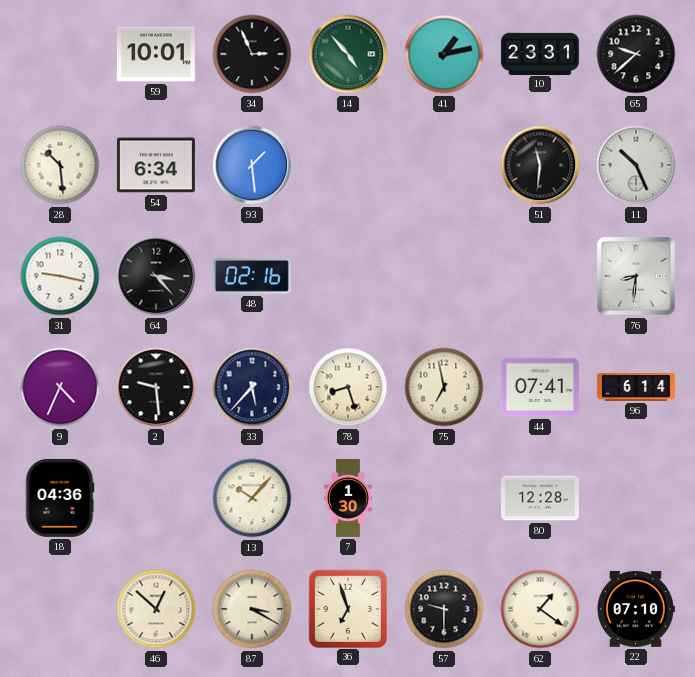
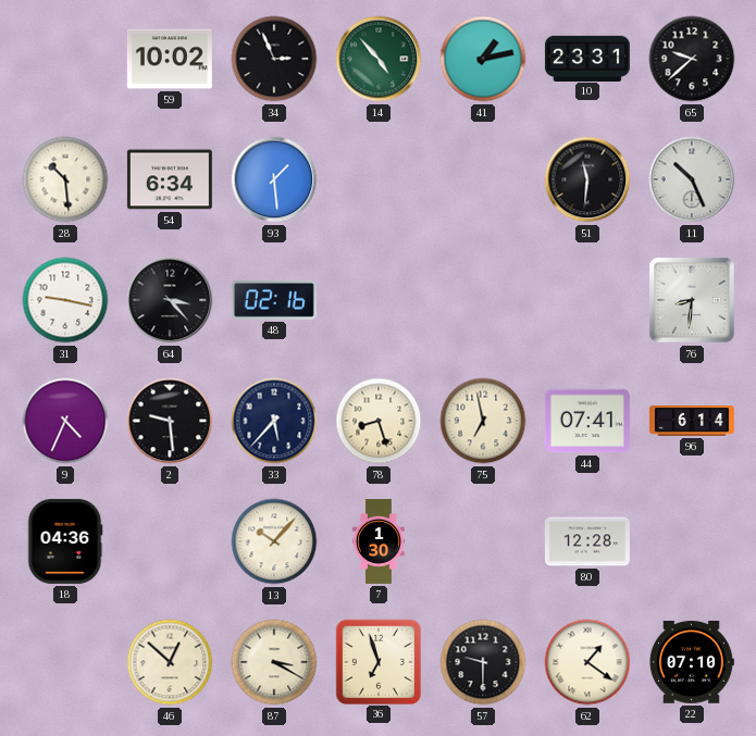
59: 10:01 -> 10:02
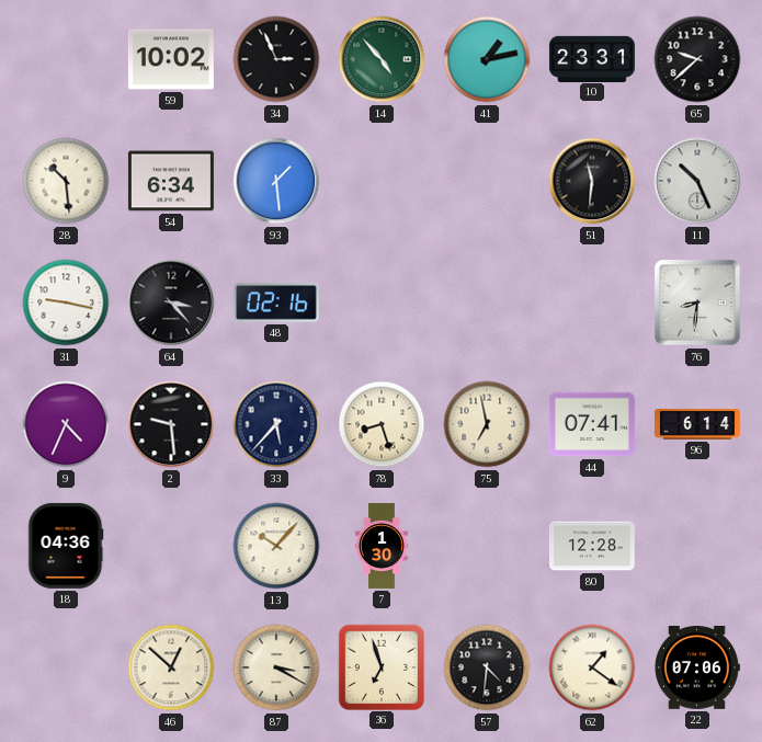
57: 9:30 -> 4:31
22: 07:10 -> 07:06
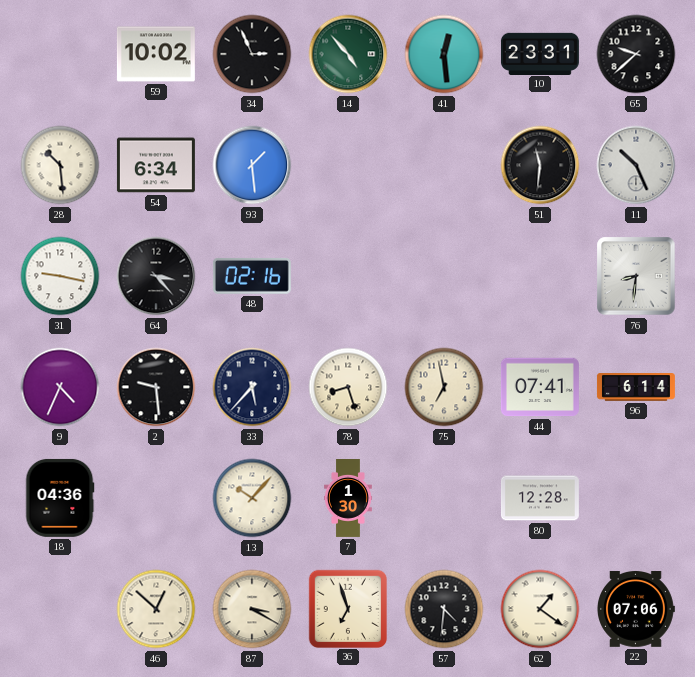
41: 1:13 -> 12:29
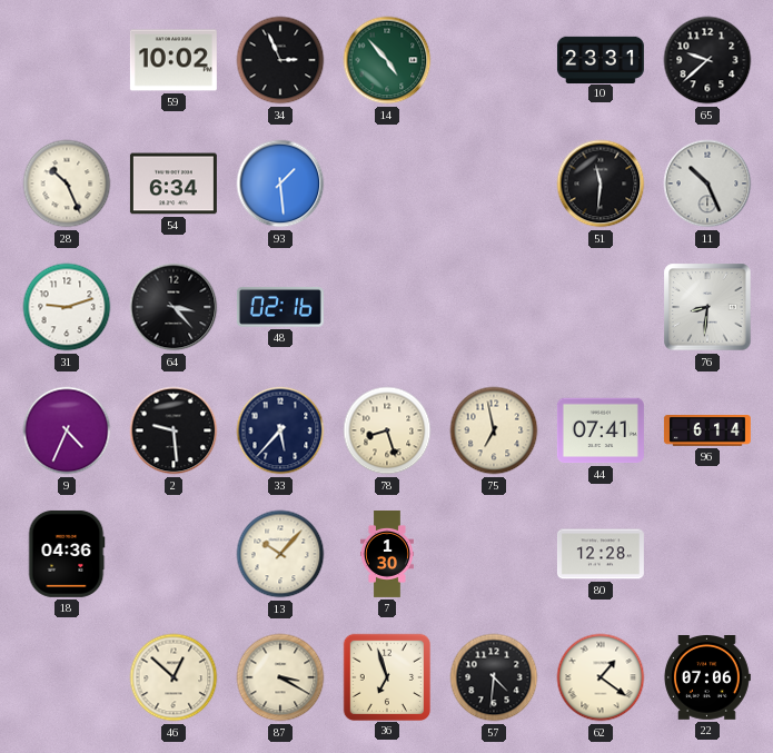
41: 12:29 -> none
28: 10:29 -> 10:26
31: 9:17 -> 9:12
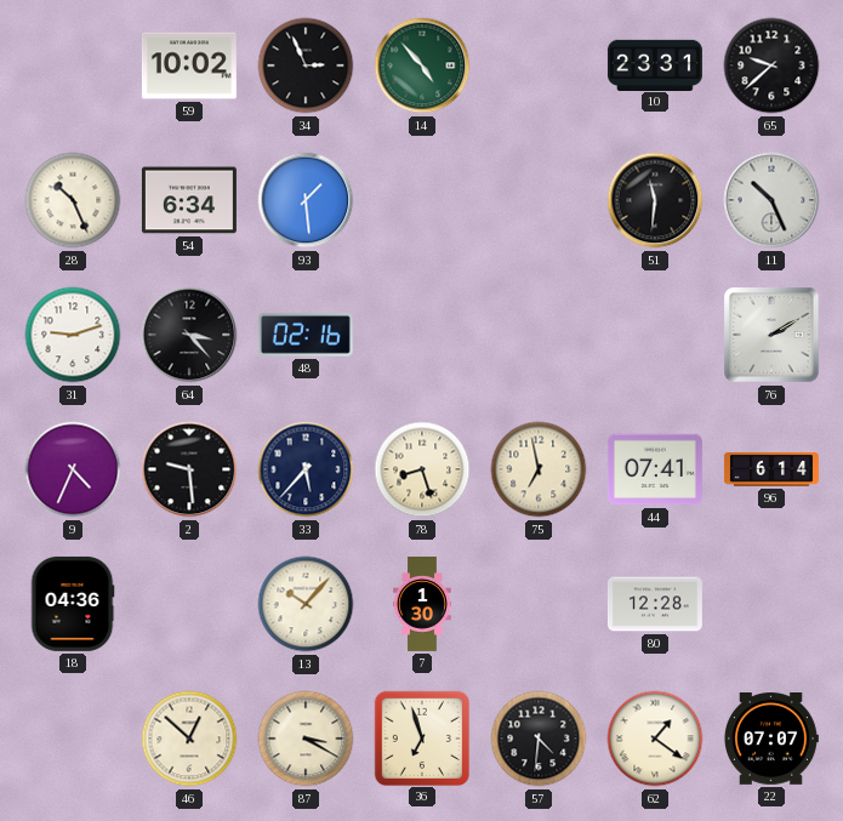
76: 8:31 -> 2:10
22: 07:06 -> 07:07
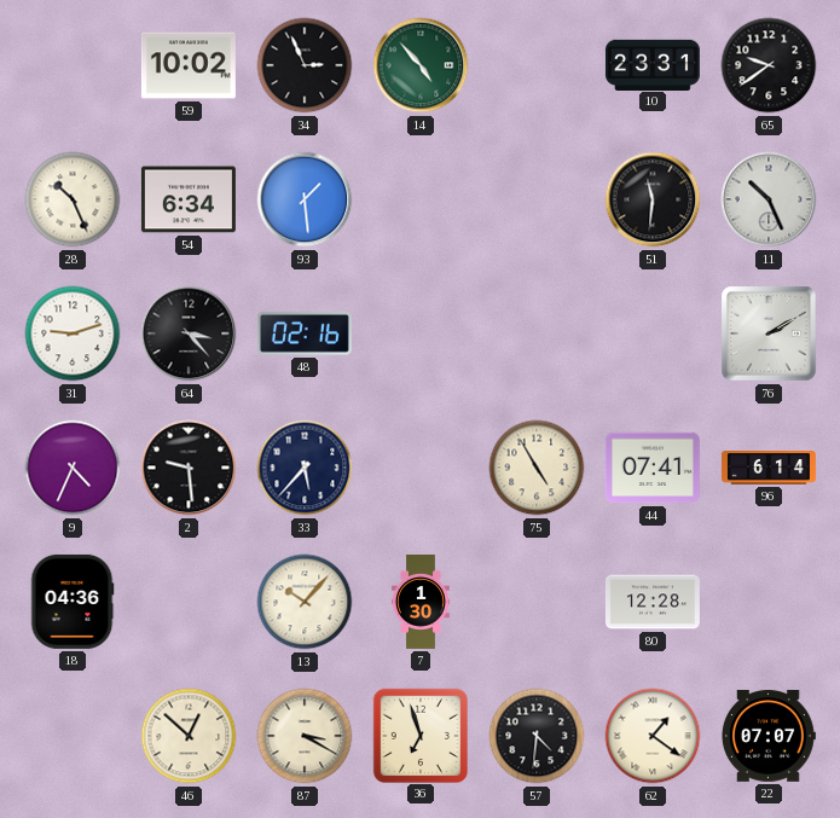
65: 9:38 -> 9:39
78: 8:27 -> none
75: 6:58 -> 4:55
